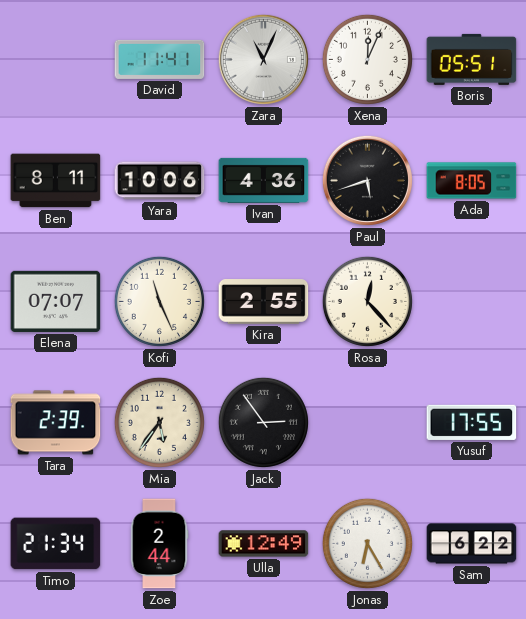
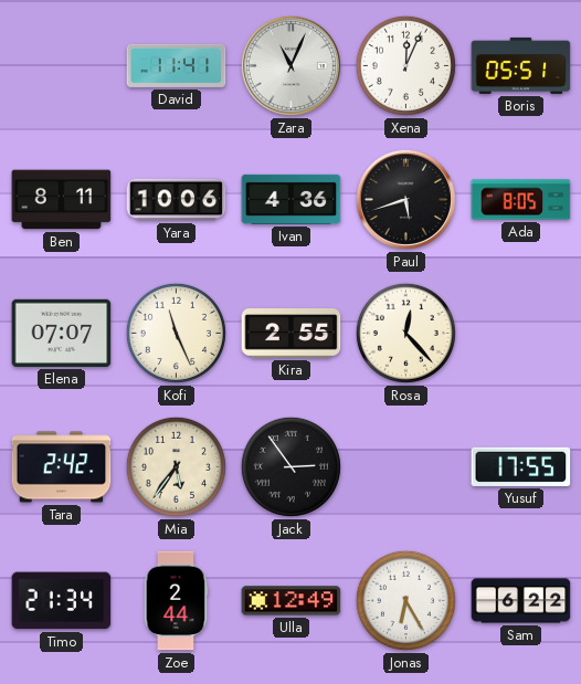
Tara: 2:39 -> 2:42
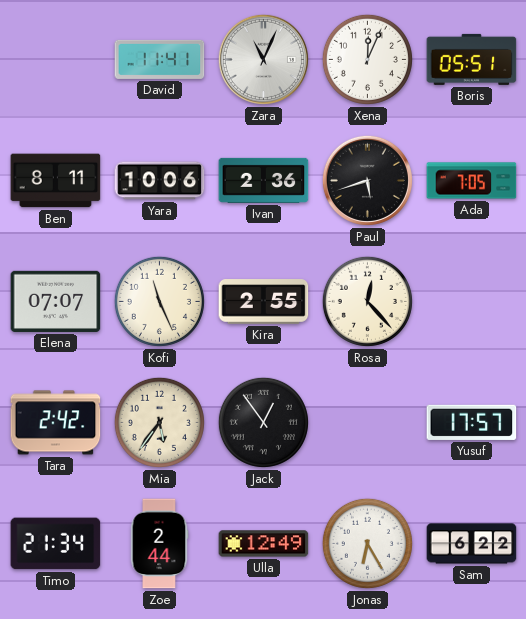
Ivan: 4:36 -> 2:36
Ada: 8:05 -> 7:05
Jack: 2:54 -> 12:54
Yusuf: 17:55 -> 17:57
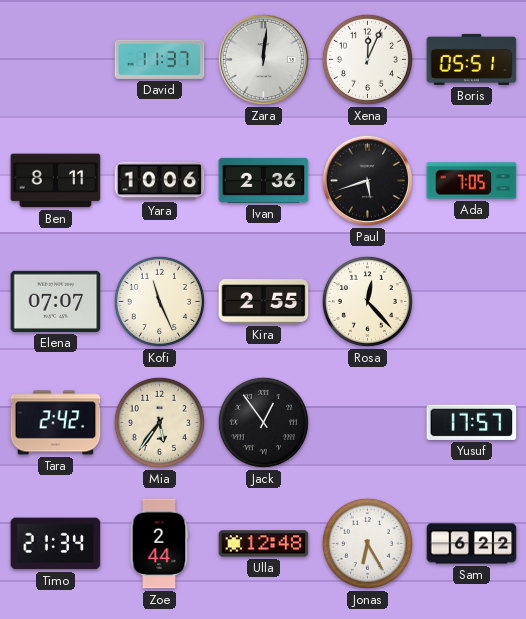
David: 11:41 -> 11:37
Zara: 11:04 -> 12:01
Ulla: 12:49 -> 12:48
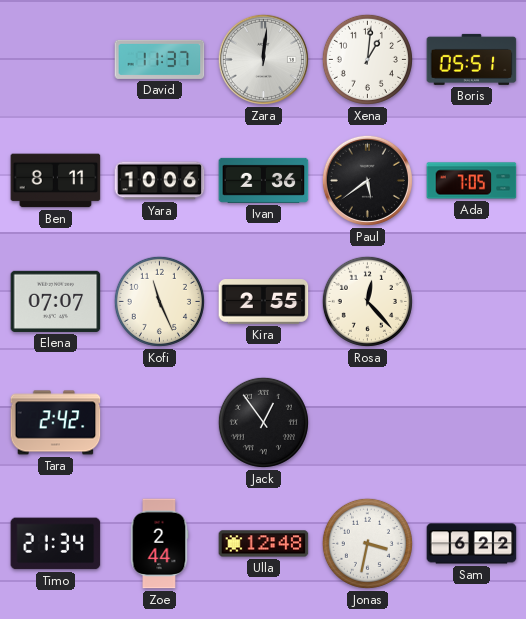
Xena: 12:04 -> 1:01
Paul: 5:42 -> 5:39
Mia: 5:36 -> none
Yusuf: 17:57 -> none
Jonas: 6:25 -> 3:32
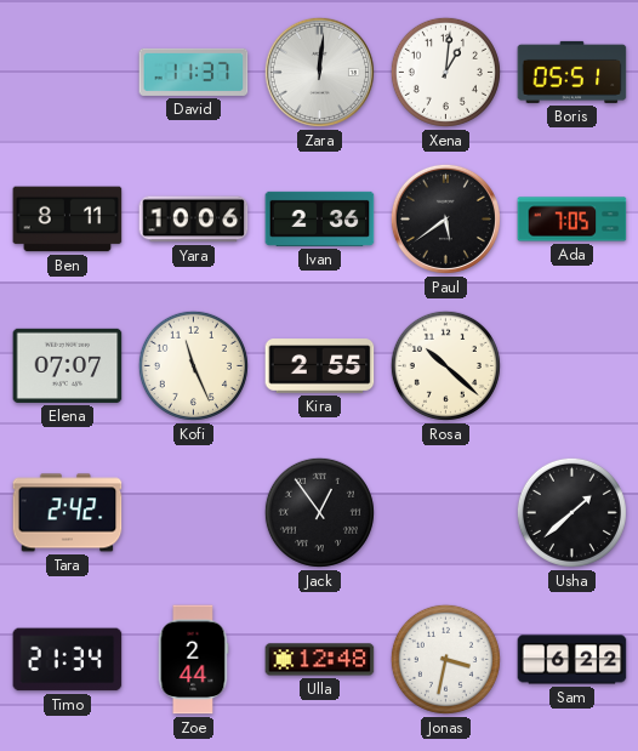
Rosa: 12:23 -> 10:22
Usha: none -> 1:38
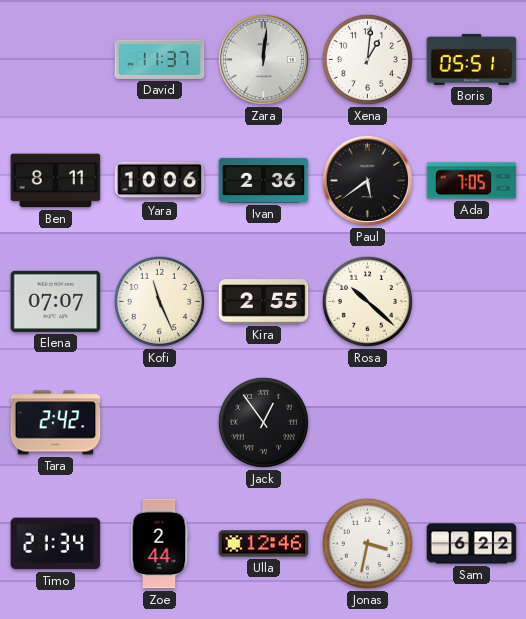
Usha: 1:38 -> none
Ulla: 12:48 -> 12:46
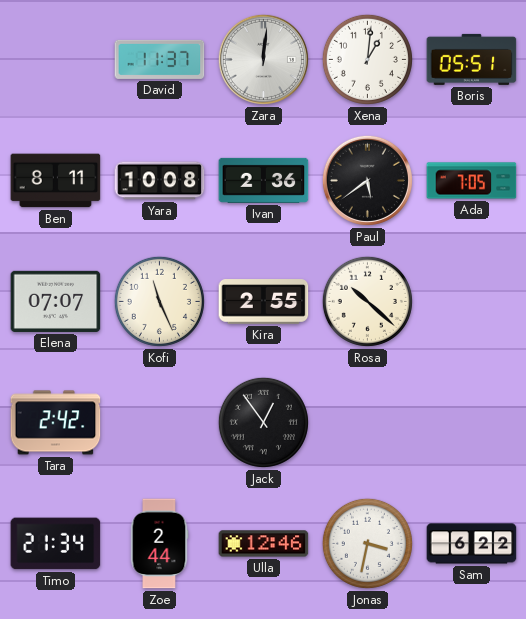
Yara: 10:06 -> 10:08
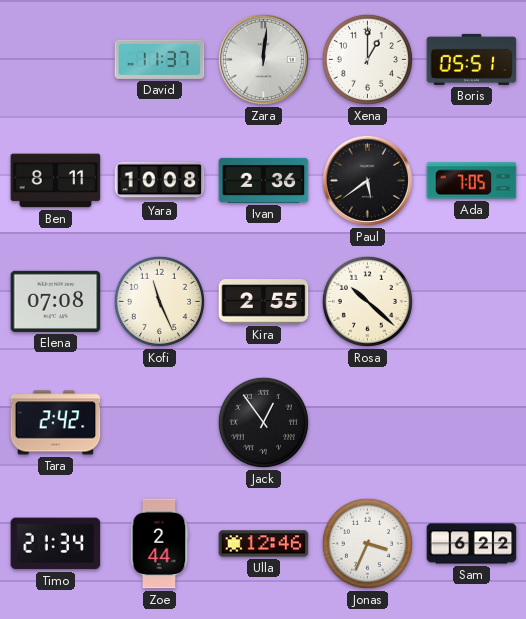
Xena: 1:01 -> 1:00
Elena: 07:07 -> 07:08
Jonas: 3:32 -> 3:34
